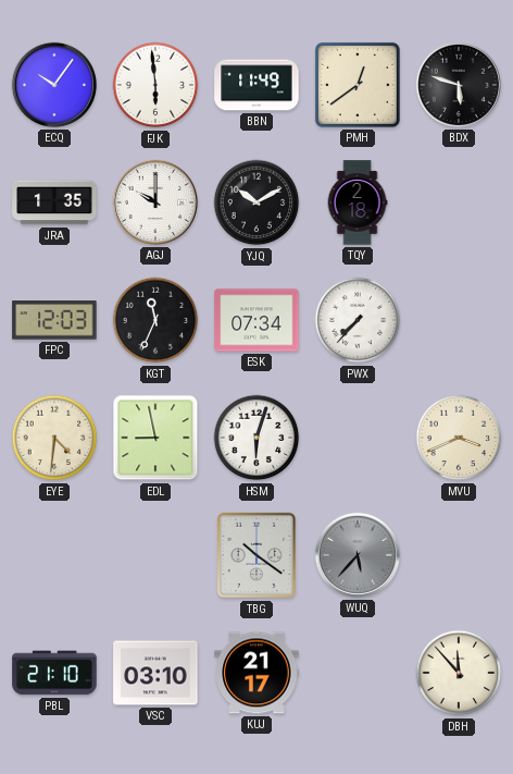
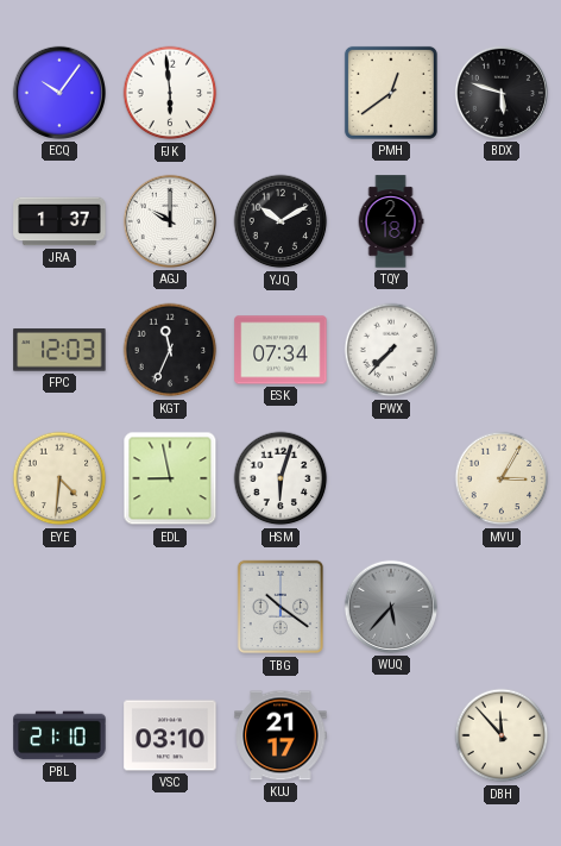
BBN: 11:49 -> none
JRA: 1:35 -> 1:37
MVU: 3:41 -> 3:05
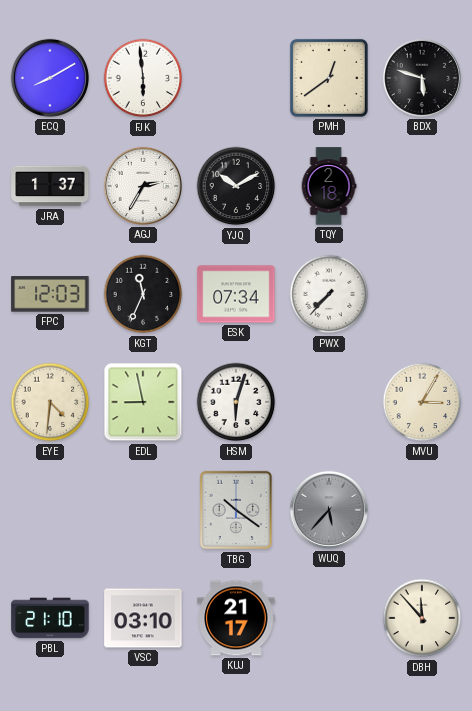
ECQ: 10:06 -> 8:10
AGJ: 10:00 -> 2:35
